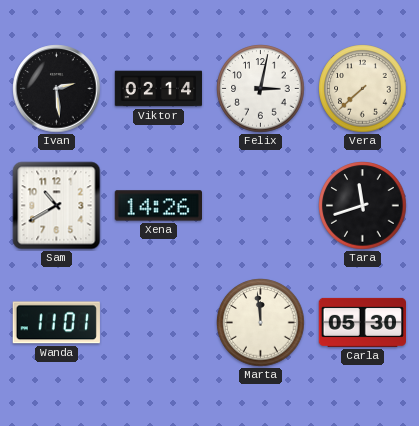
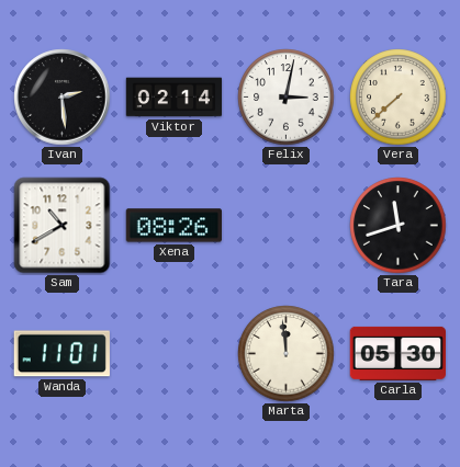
Xena: 14:26 -> 08:26
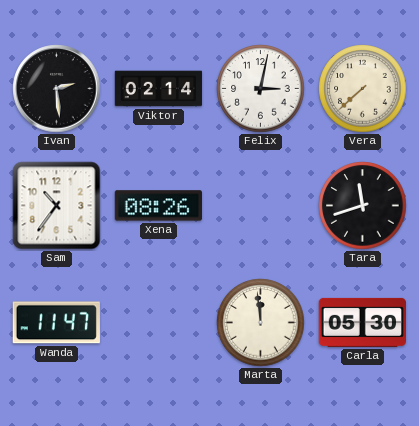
Sam: 10:40 -> 10:36
Wanda: 11:01 -> 11:47
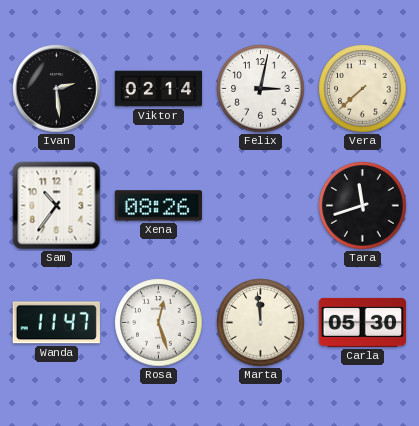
Rosa: none -> 12:27
